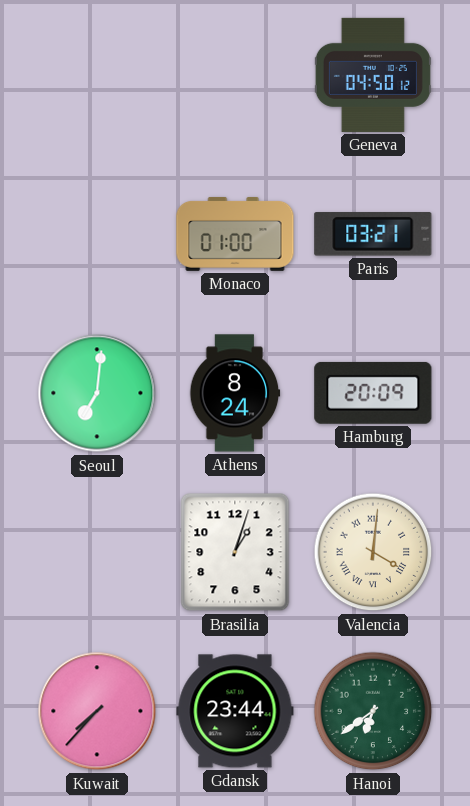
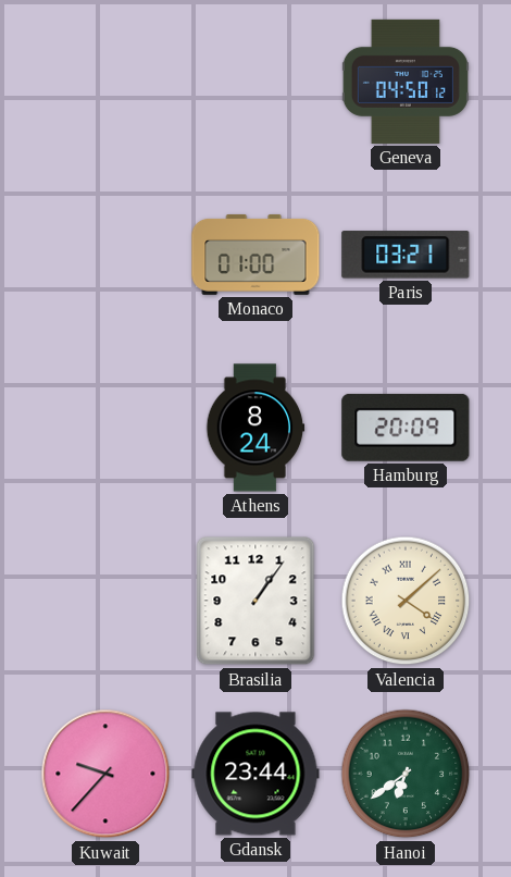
Seoul: 7:01 -> none
Brasilia: 1:03 -> 1:06
Valencia: 4:01 -> 4:08
Kuwait: 7:37 -> 9:37
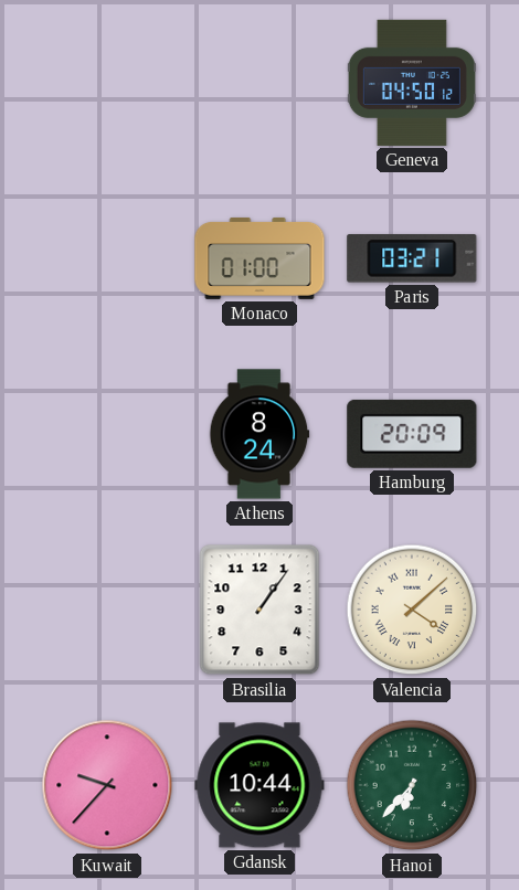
Gdansk: 23:44 -> 10:44
Hanoi: 6:39 -> 6:37
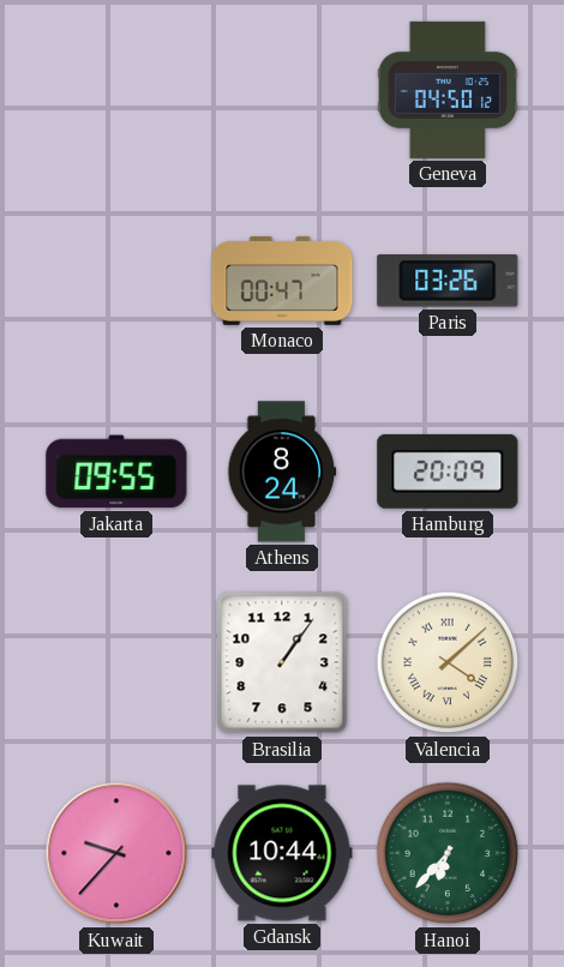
Monaco: 01:00 -> 00:47
Paris: 03:21 -> 03:26
Jakarta: none -> 09:55
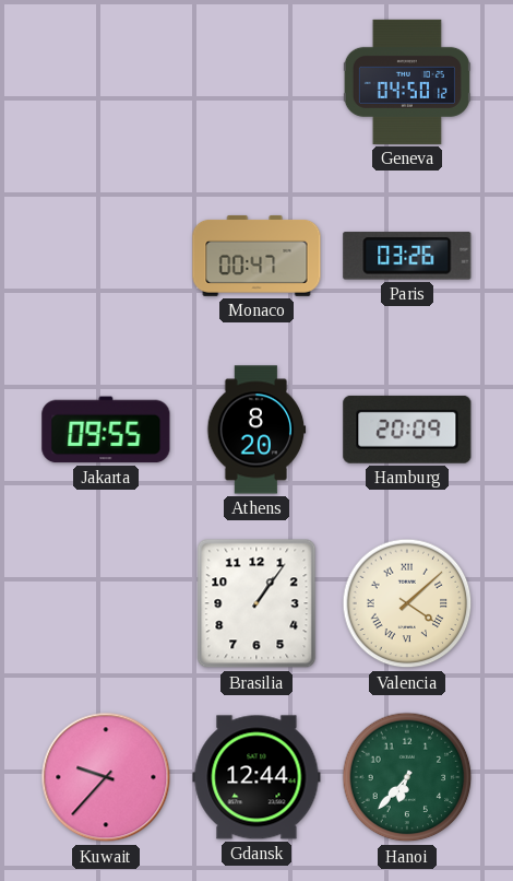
Athens: 8:24 -> 8:20
Gdansk: 10:44 -> 12:44
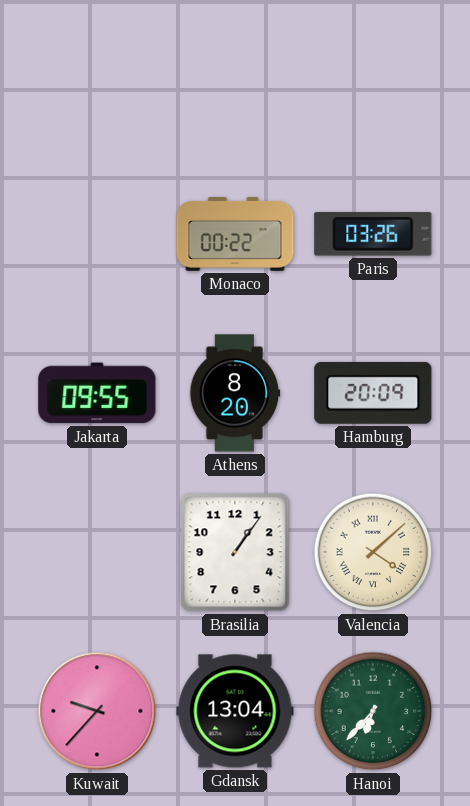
Geneva: 04:50 -> none
Monaco: 00:47 -> 00:22
Gdansk: 12:44 -> 13:04
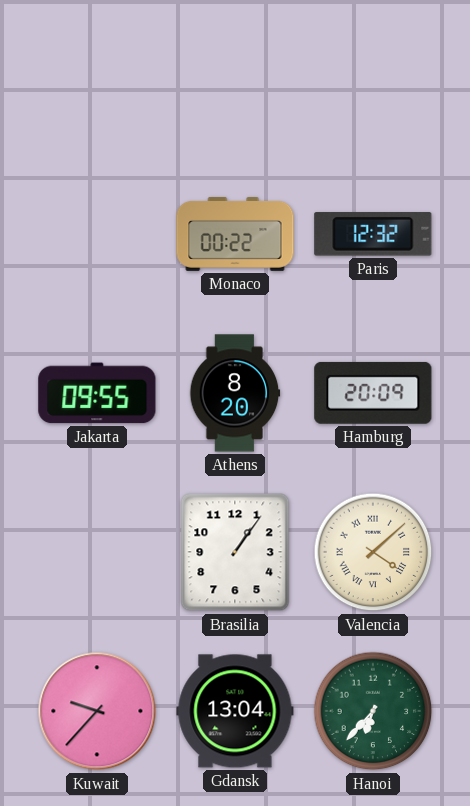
Paris: 03:26 -> 12:32
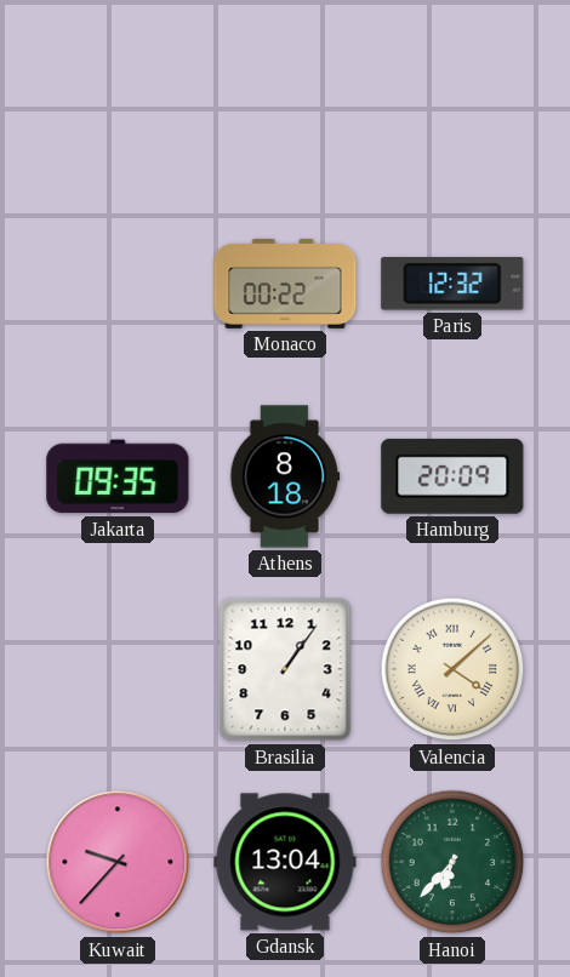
Jakarta: 09:55 -> 09:35
Athens: 8:20 -> 8:18
